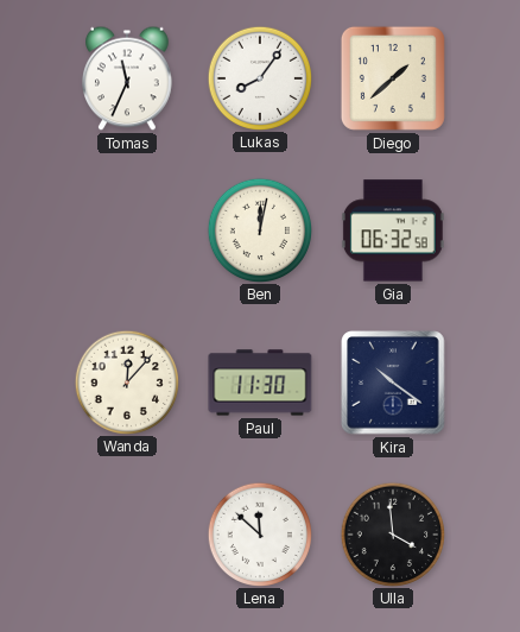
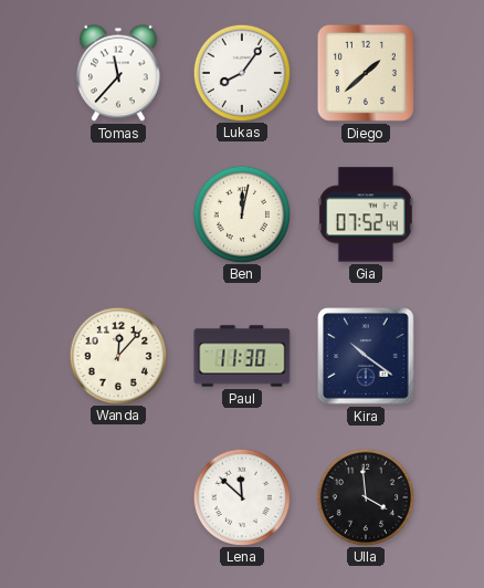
Tomas: 11:34 -> 11:37
Gia: 06:32 -> 07:52
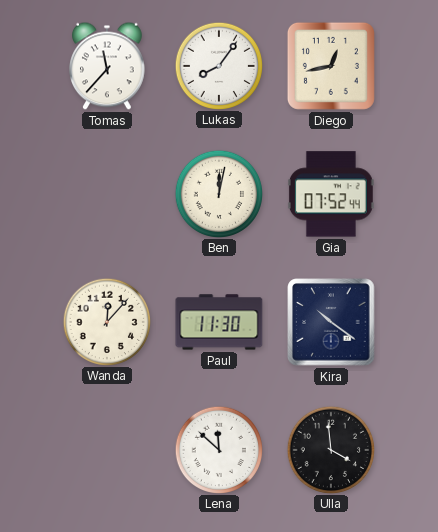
Diego: 1:38 -> 12:43
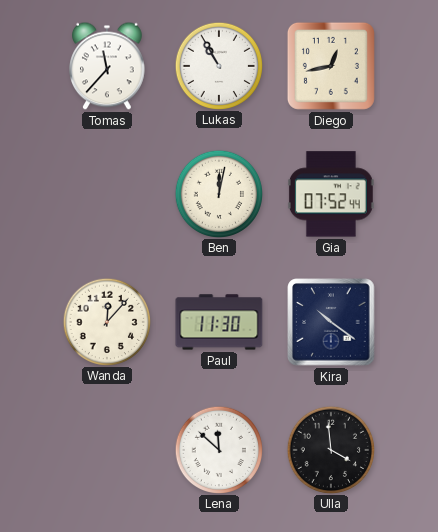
Lukas: 8:06 -> 10:55
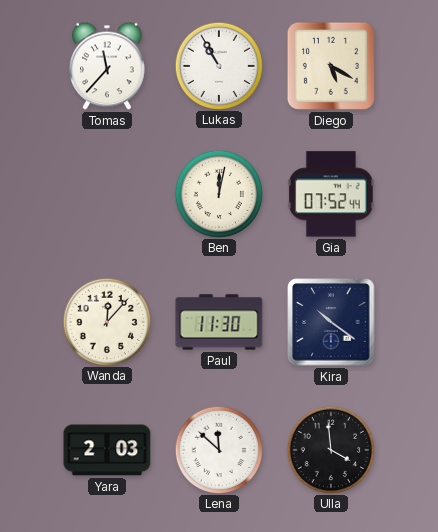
Diego: 12:43 -> 5:20
Yara: none -> 2:03
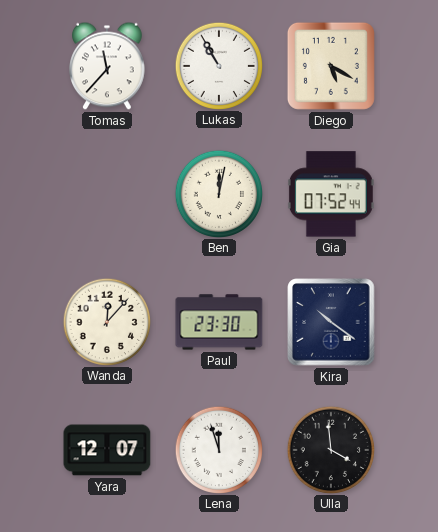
Paul: 11:30 -> 23:30
Yara: 2:03 -> 12:07
Lena: 11:52 -> 11:57
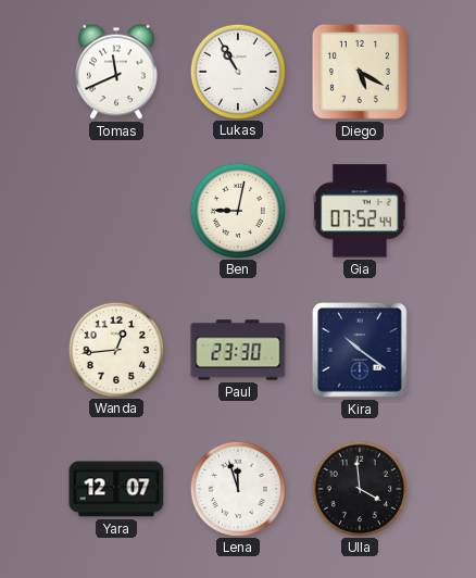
Tomas: 11:37 -> 11:41
Ben: 12:02 -> 9:02
Wanda: 12:07 -> 12:44
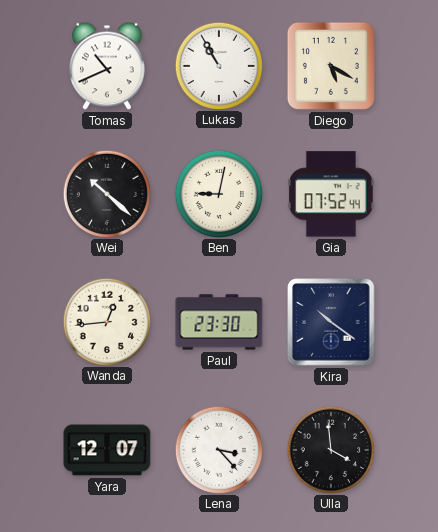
Tomas: 11:41 -> 10:41
Wei: none -> 10:22
Lena: 11:57 -> 3:23
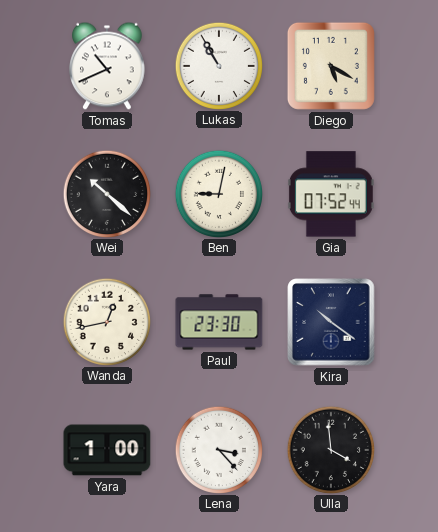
Wanda: 12:44 -> 12:43
Yara: 12:07 -> 1:00
